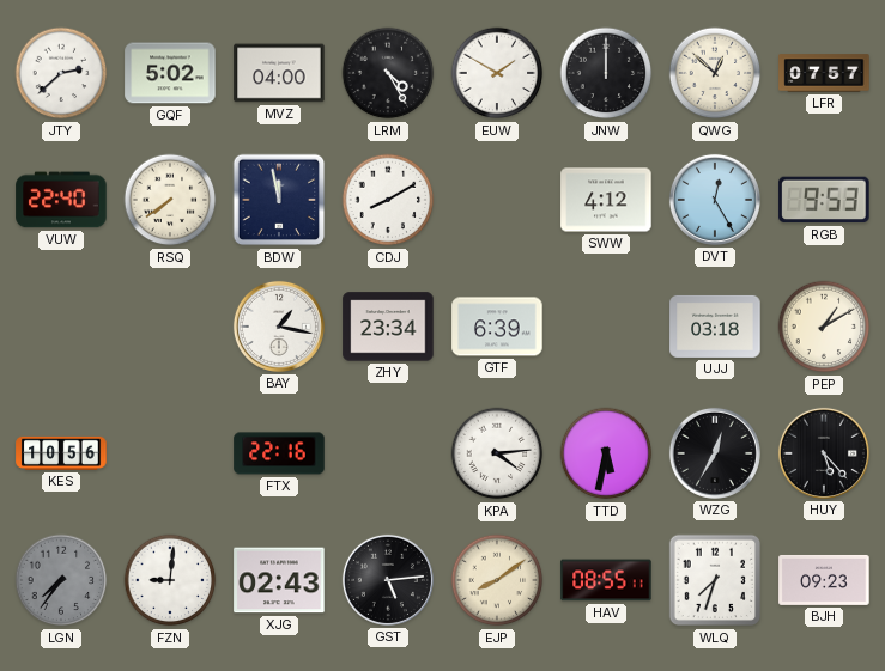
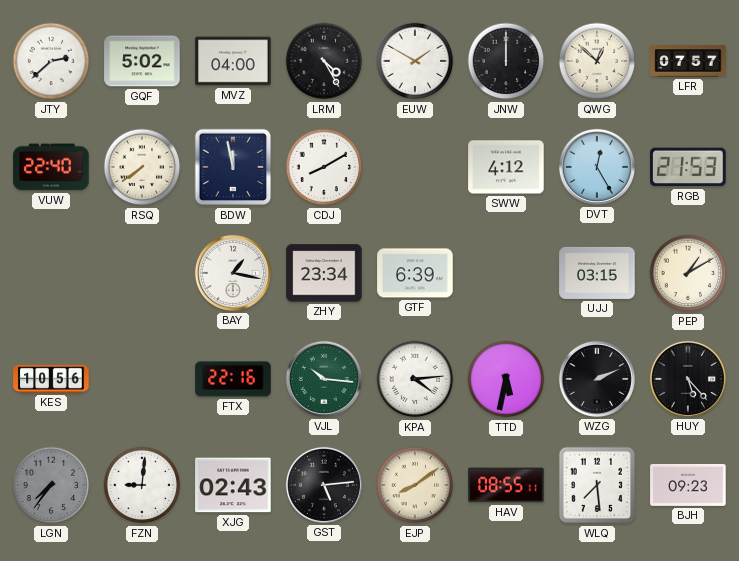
RGB: 9:53 -> 21:53
UJJ: 03:18 -> 03:15
VJL: none -> 10:16
WZG: 12:35 -> 2:11
WLQ: 7:33 -> 7:29
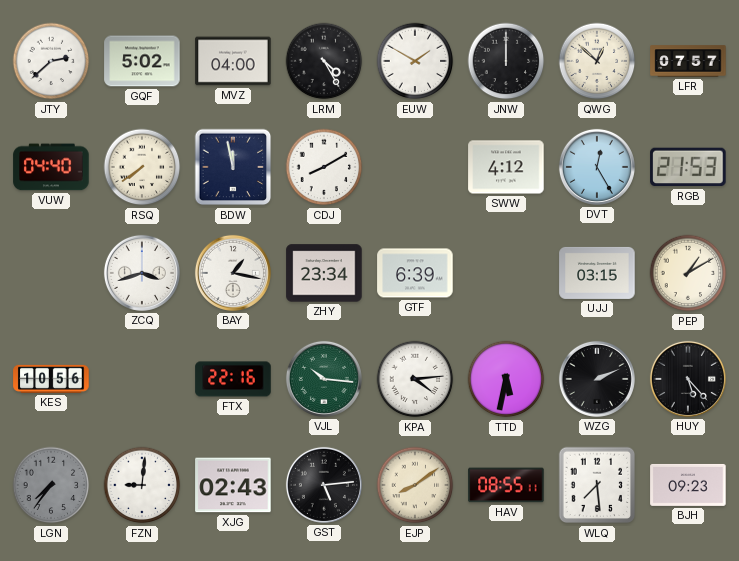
VUW: 22:40 -> 04:40
ZCQ: none -> 3:42
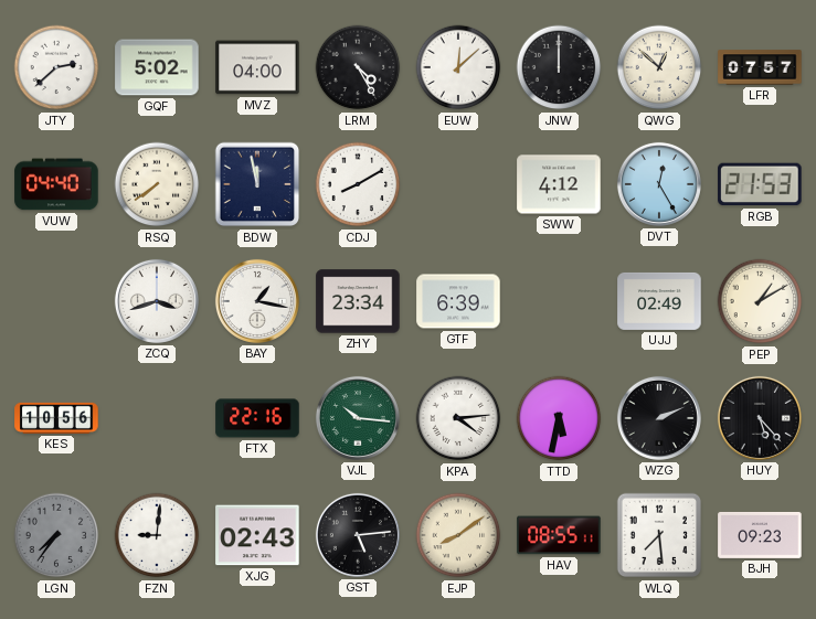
EUW: 1:50 -> 12:08
UJJ: 03:15 -> 02:49
